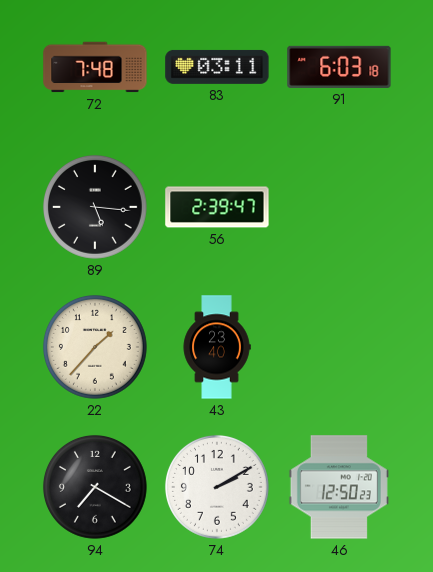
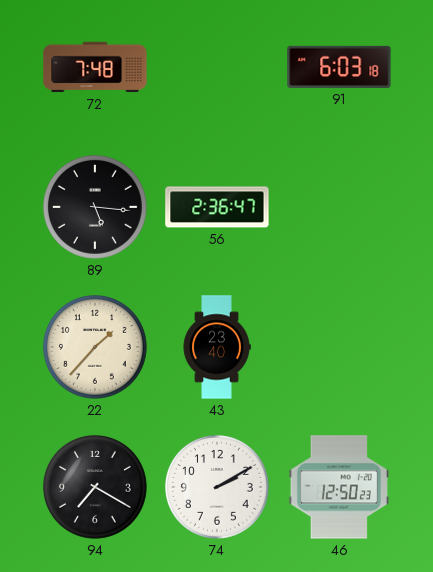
83: 03:11 -> none
56: 2:39 -> 2:36
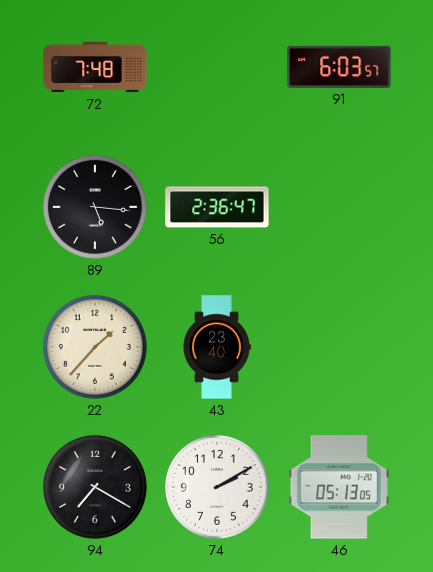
91: 6:03:18 -> 6:03:57
46: 12:50 -> 05:13
